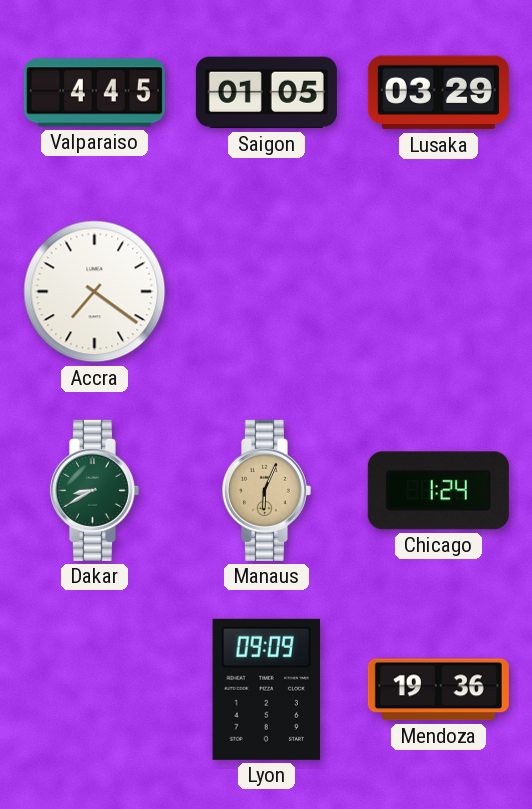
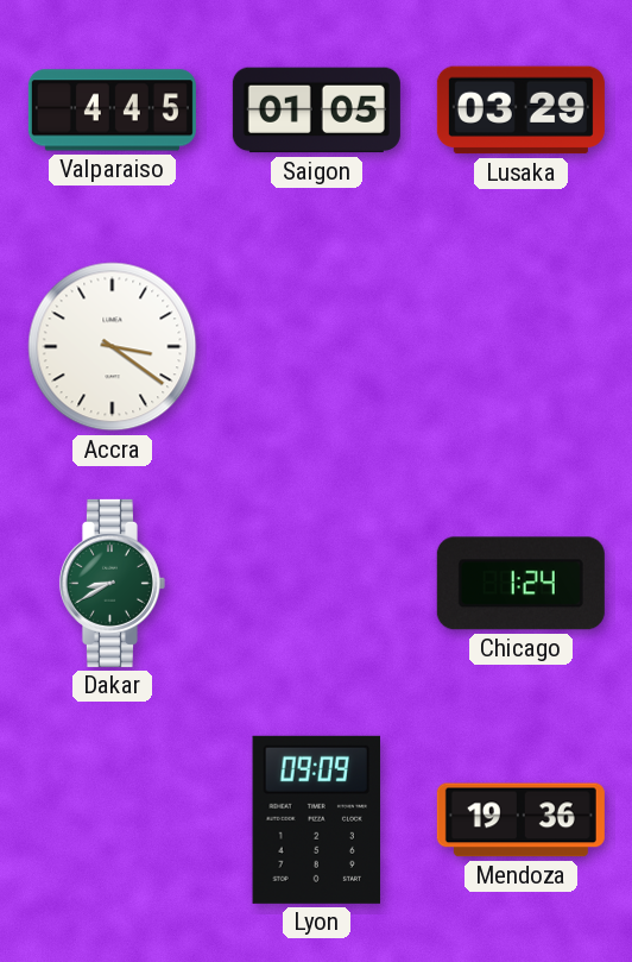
Accra: 7:21 -> 3:21
Manaus: 6:04 -> none
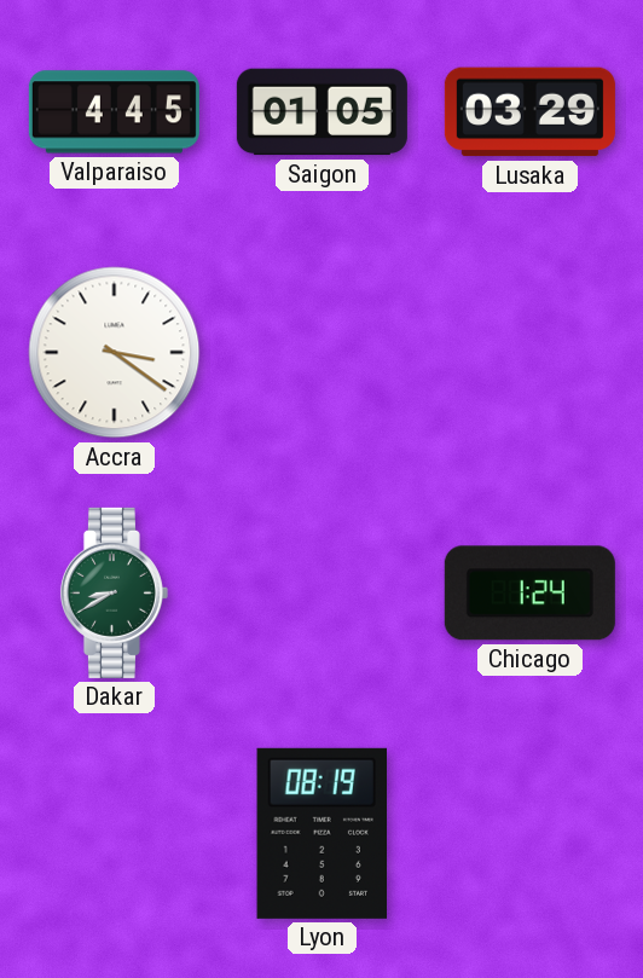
Lyon: 09:09 -> 08:19
Mendoza: 19:36 -> none
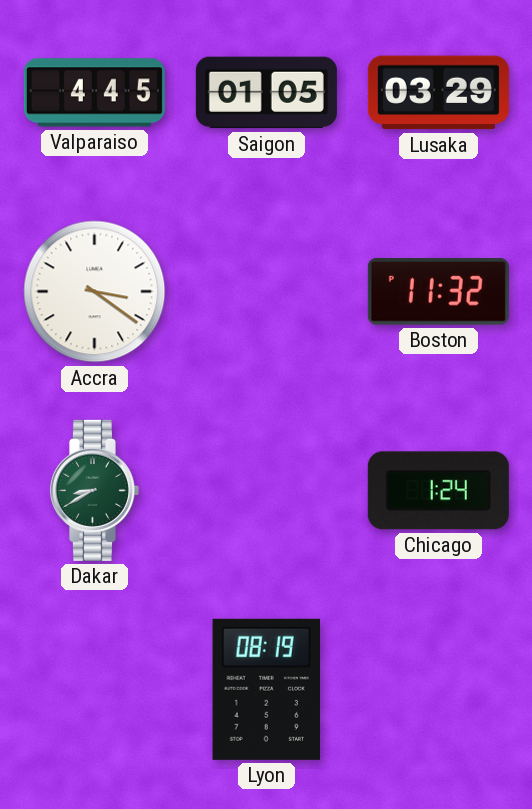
Boston: none -> 11:32
